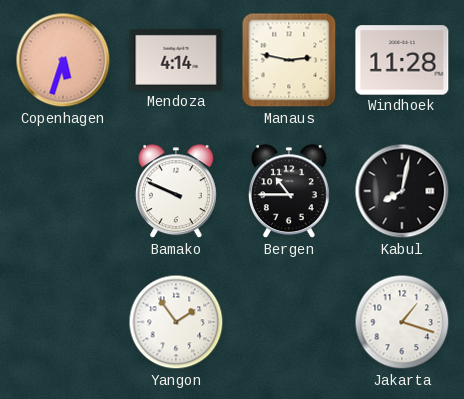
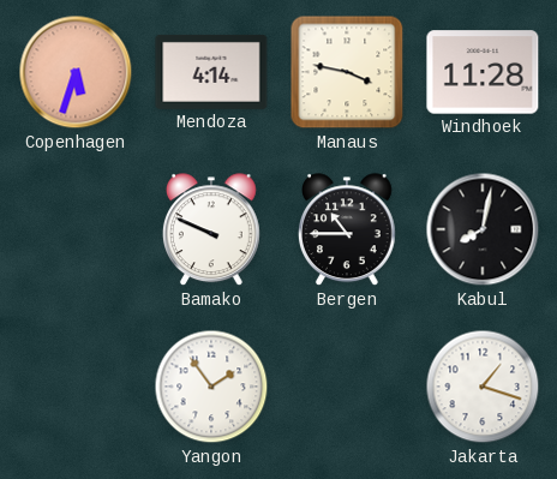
Manaus: 2:47 -> 3:47
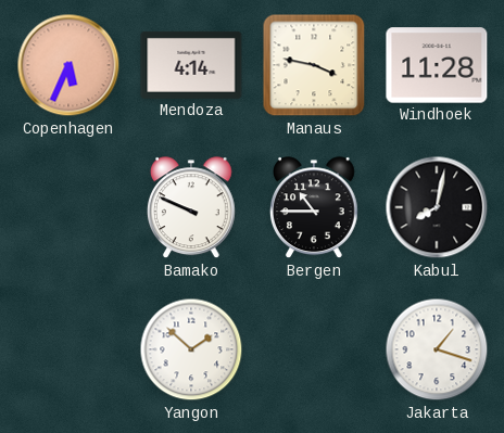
Copenhagen: 5:33 -> 5:34
Yangon: 1:54 -> 1:52
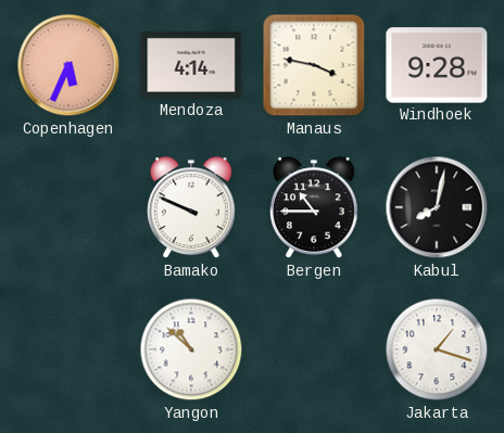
Windhoek: 11:28 -> 9:28
Yangon: 1:52 -> 10:52
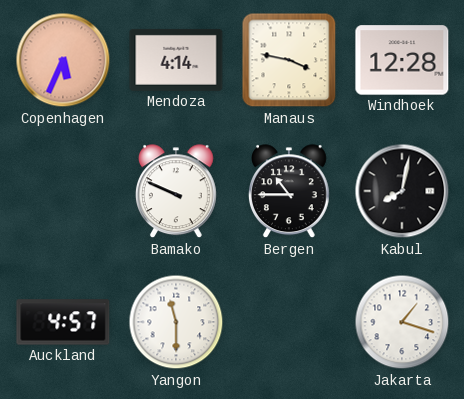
Windhoek: 9:28 -> 12:28
Auckland: none -> 4:57
Yangon: 10:52 -> 11:30
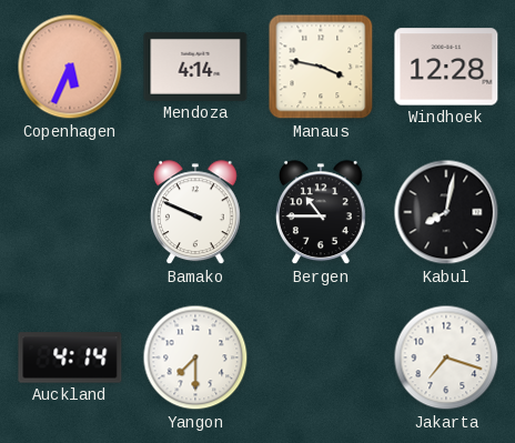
Auckland: 4:57 -> 4:14
Yangon: 11:30 -> 7:30
Jakarta: 1:18 -> 7:18
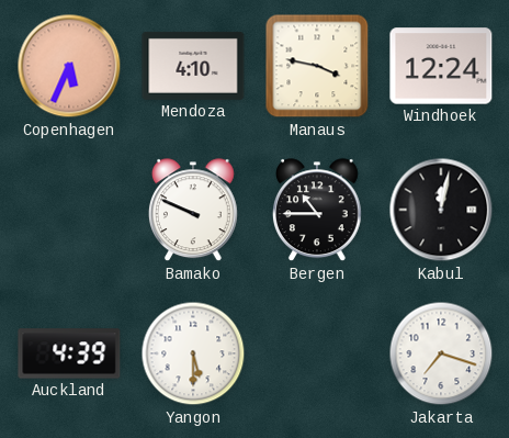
Mendoza: 4:14 -> 4:10
Windhoek: 12:28 -> 12:24
Kabul: 8:02 -> 12:02
Auckland: 4:14 -> 4:39
Yangon: 7:30 -> 5:30
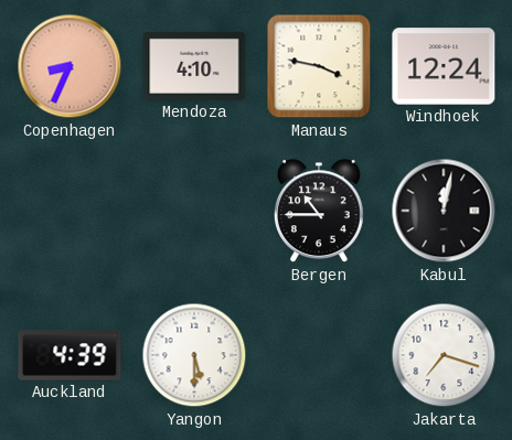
Copenhagen: 5:34 -> 8:34
Bamako: 9:49 -> none
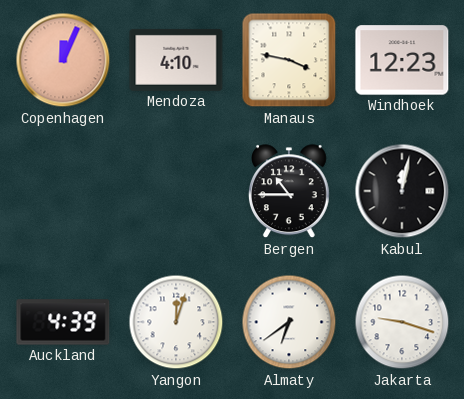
Copenhagen: 8:34 -> 12:04
Windhoek: 12:24 -> 12:23
Yangon: 5:30 -> 12:03
Almaty: none -> 6:39
Jakarta: 7:18 -> 9:18
